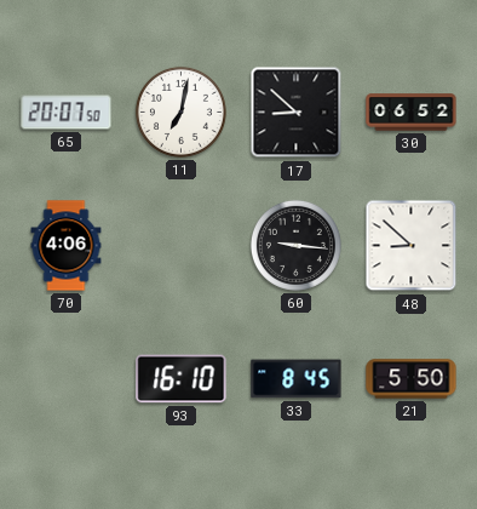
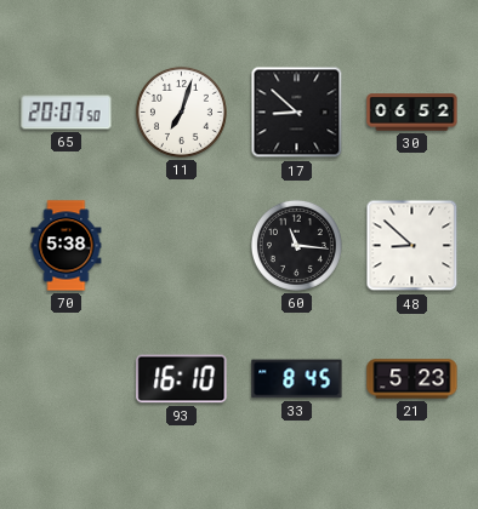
11: 7:02 -> 7:03
70: 4:06 -> 5:38
60: 9:16 -> 11:16
21: 5:50 -> 5:23
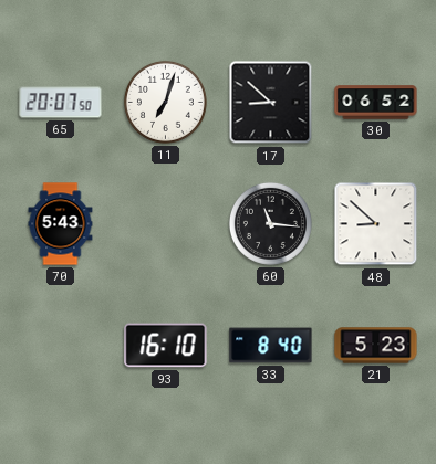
70: 5:38 -> 5:43
33: 8:45 -> 8:40
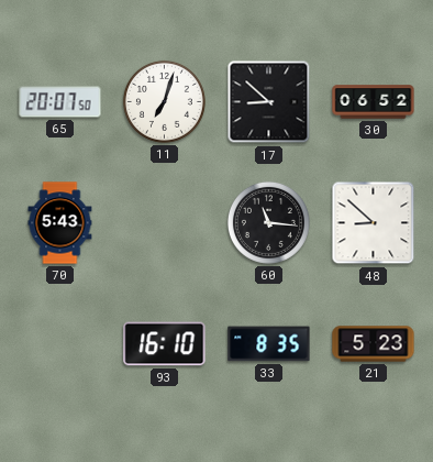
33: 8:40 -> 8:35
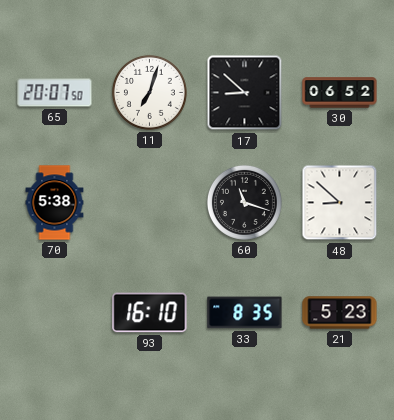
70: 5:43 -> 5:38
60: 11:16 -> 11:18
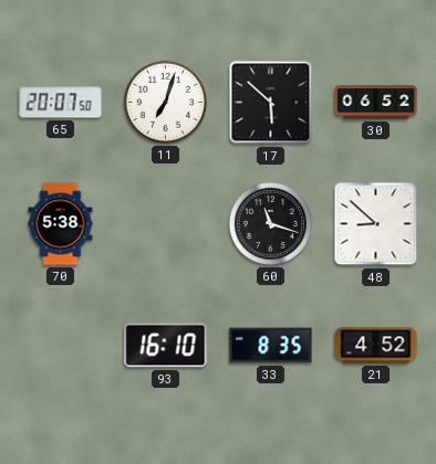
17: 8:52 -> 5:52
21: 5:23 -> 4:52
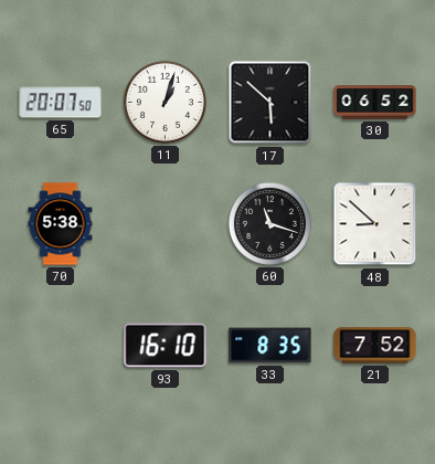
11: 7:03 -> 1:03
21: 4:52 -> 7:52
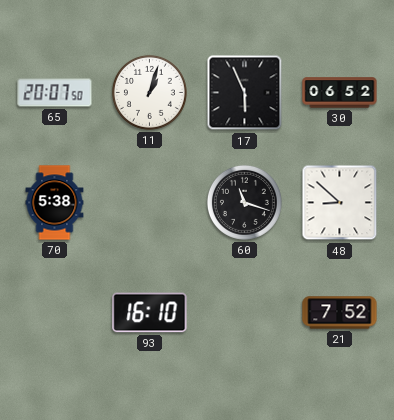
17: 5:52 -> 5:56
33: 8:35 -> none
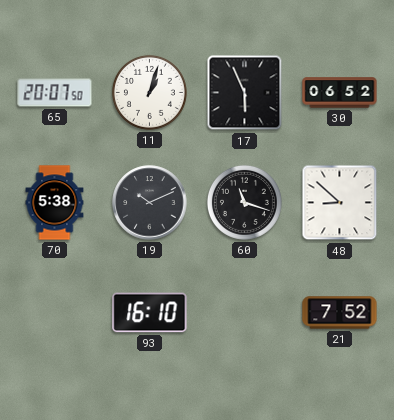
19: none -> 10:11
